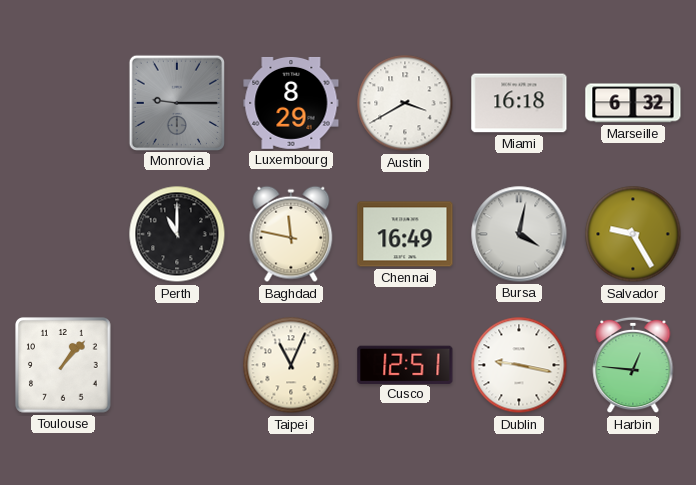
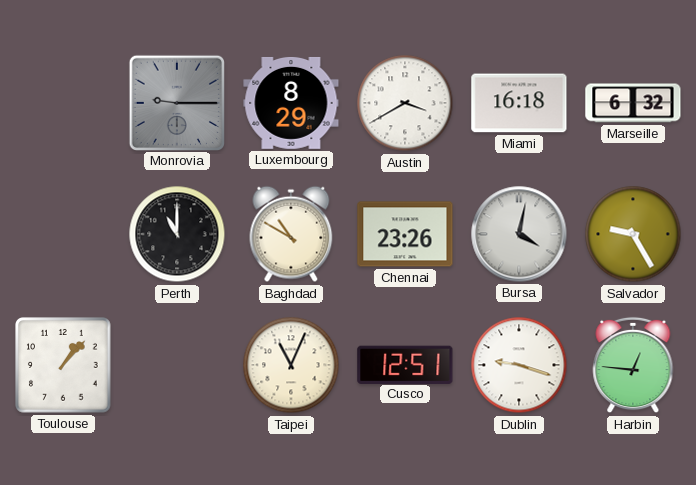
Baghdad: 11:47 -> 10:50
Chennai: 16:49 -> 23:26
Dublin: 9:17 -> 9:18
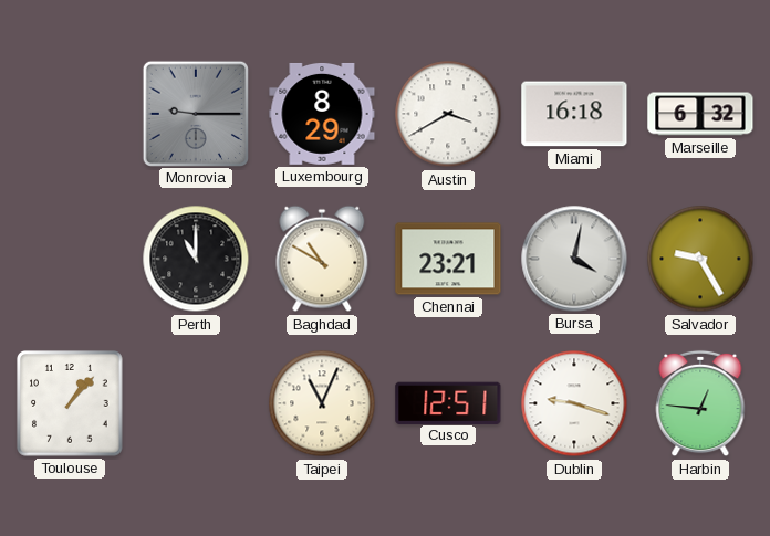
Chennai: 23:26 -> 23:21
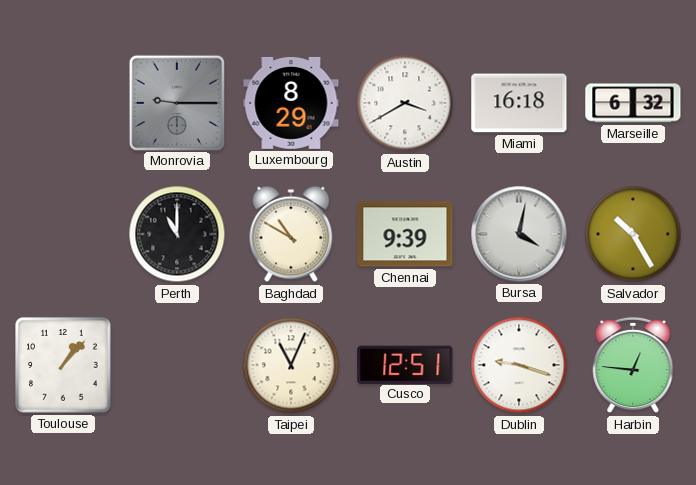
Chennai: 23:21 -> 9:39
Salvador: 9:25 -> 10:25
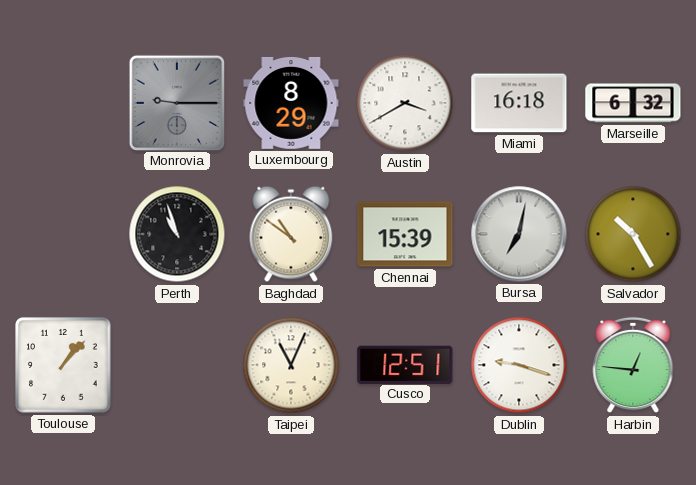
Perth: 11:00 -> 10:57
Baghdad: 10:50 -> 10:51
Chennai: 9:39 -> 15:39
Bursa: 4:02 -> 7:02
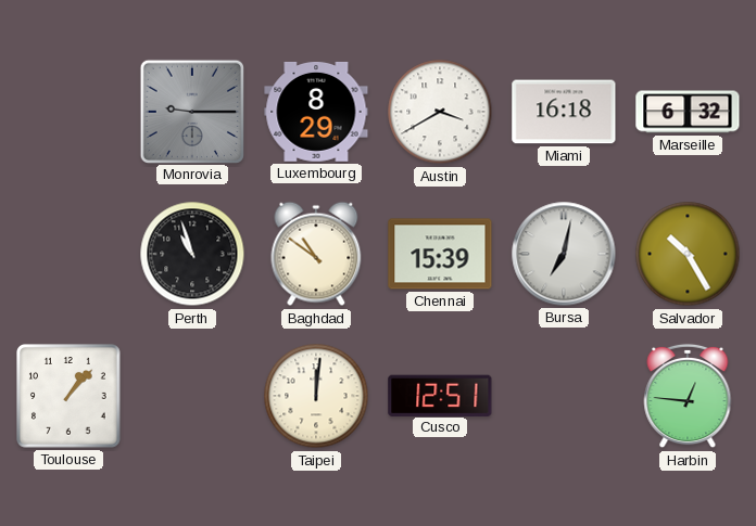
Taipei: 11:04 -> 12:01
Dublin: 9:18 -> none
